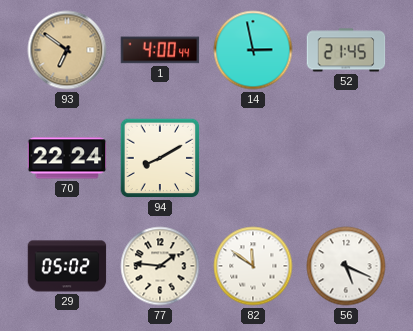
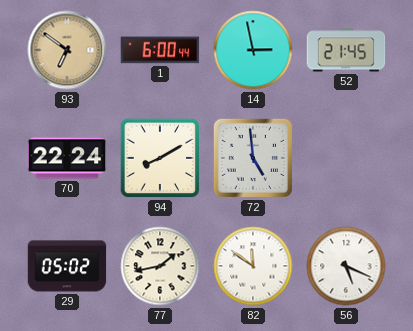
1: 4:00 -> 6:00
72: none -> 4:59
77: 1:46 -> 1:43
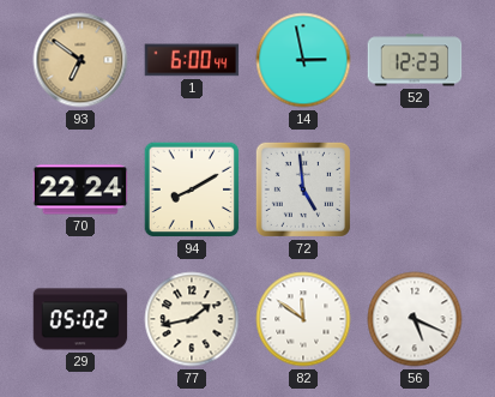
52: 21:45 -> 12:23
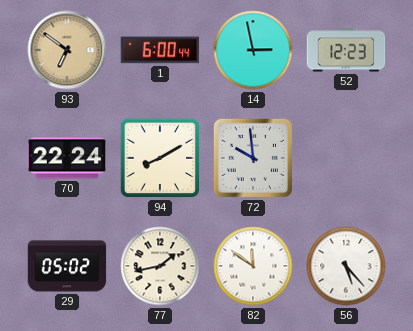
72: 4:59 -> 9:59
56: 5:19 -> 5:23
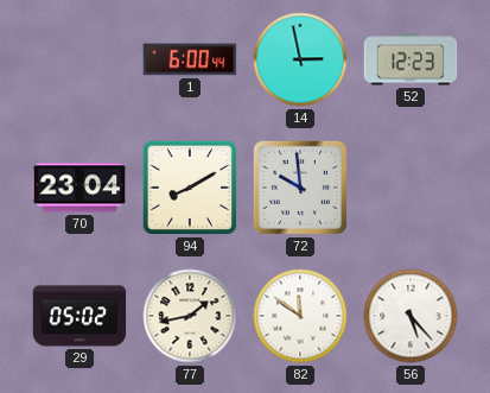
93: 6:51 -> none
70: 22:24 -> 23:04
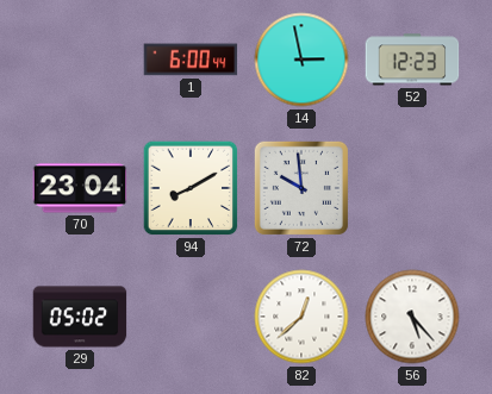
77: 1:43 -> none
82: 11:51 -> 12:38
